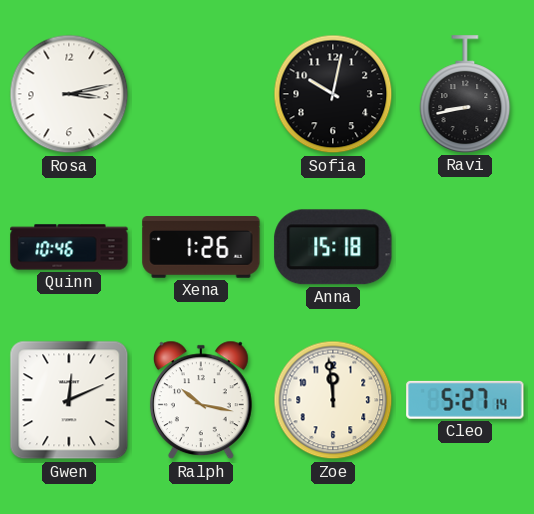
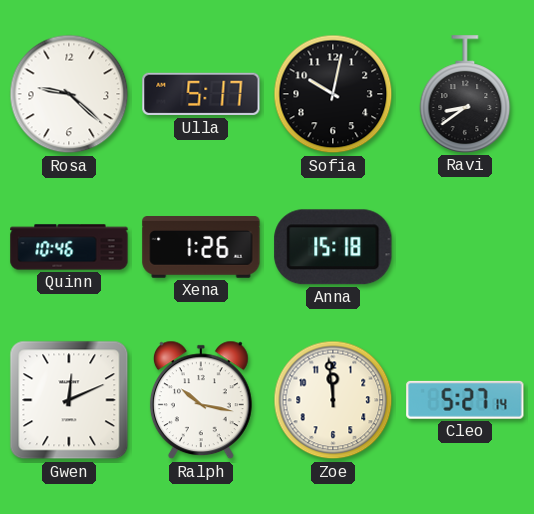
Rosa: 3:13 -> 9:22
Ulla: none -> 5:17
Ravi: 8:43 -> 8:39
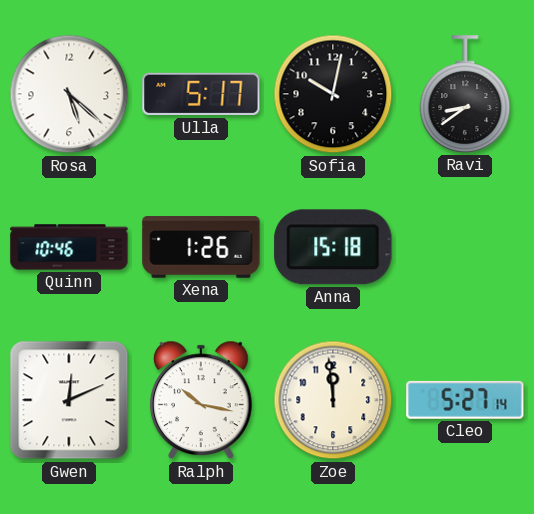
Rosa: 9:22 -> 5:22
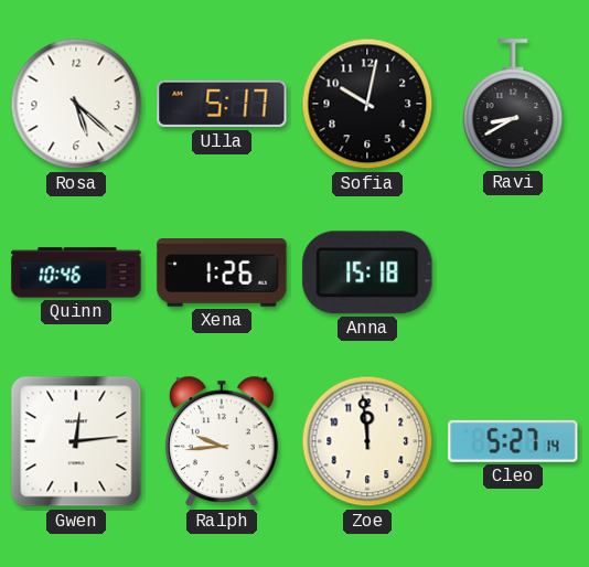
Ravi: 8:39 -> 8:40
Gwen: 12:11 -> 12:14
Ralph: 10:17 -> 9:44
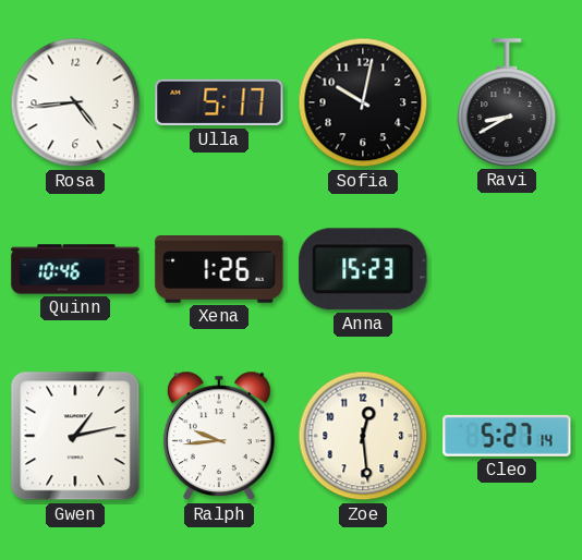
Rosa: 5:22 -> 4:44
Anna: 15:18 -> 15:23
Gwen: 12:14 -> 1:13
Zoe: 11:59 -> 12:29
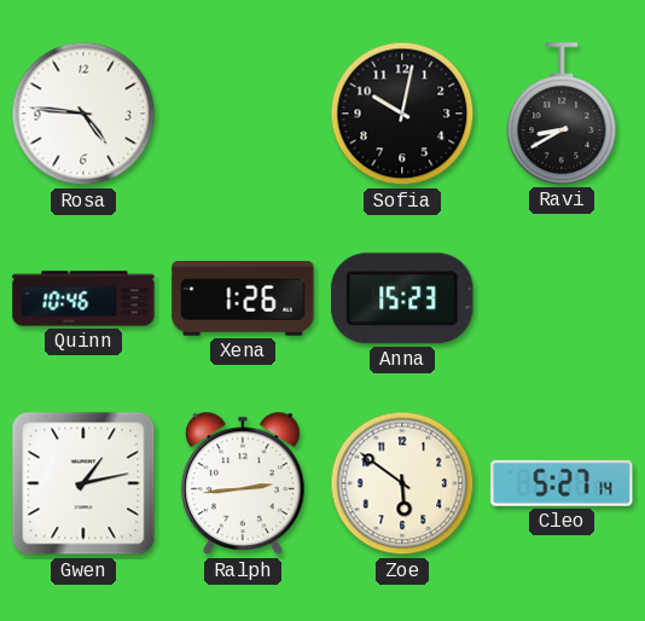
Rosa: 4:44 -> 4:46
Ulla: 5:17 -> none
Ralph: 9:44 -> 2:44
Zoe: 12:29 -> 5:51
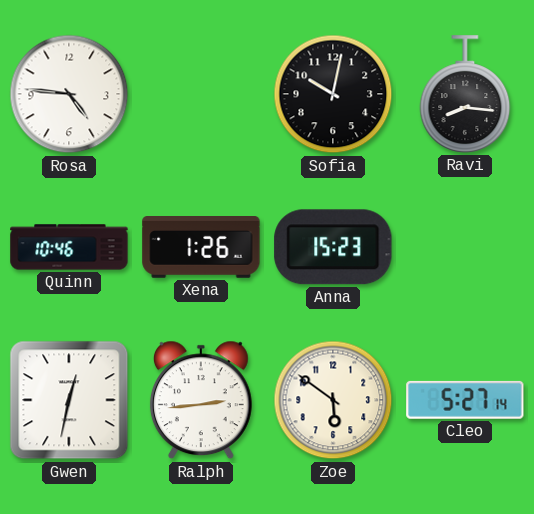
Ravi: 8:40 -> 8:16
Gwen: 1:13 -> 12:32
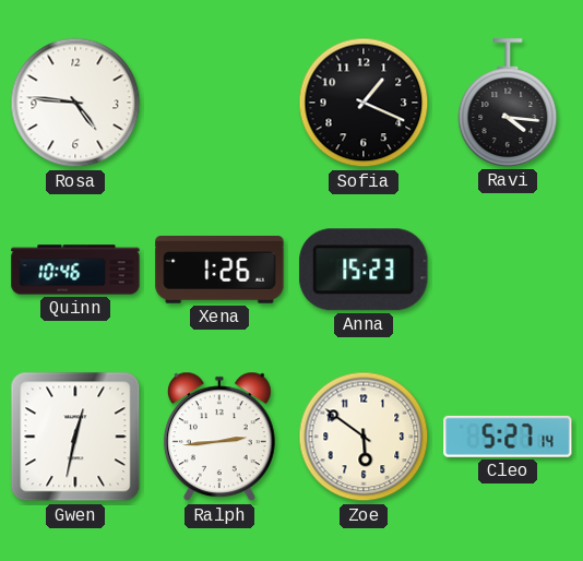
Sofia: 10:02 -> 1:19
Ravi: 8:16 -> 4:16
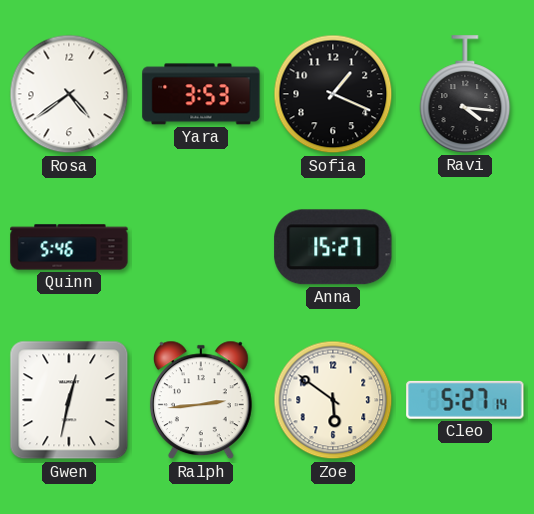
Rosa: 4:46 -> 4:39
Yara: none -> 3:53
Quinn: 10:46 -> 5:46
Xena: 1:26 -> none
Anna: 15:23 -> 15:27
